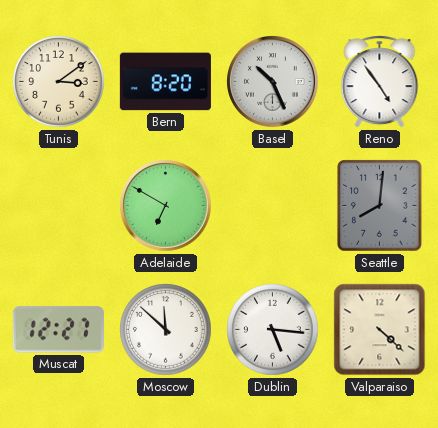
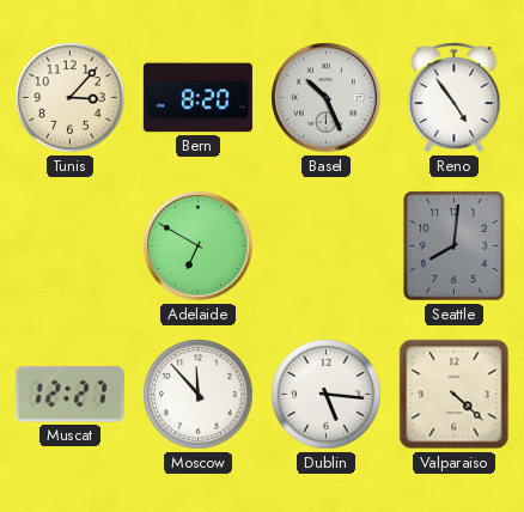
Tunis: 3:09 -> 3:07
Moscow: 11:52 -> 11:53
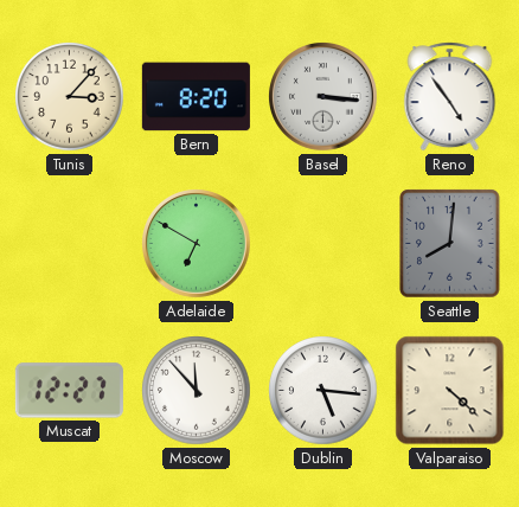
Basel: 10:26 -> 3:16
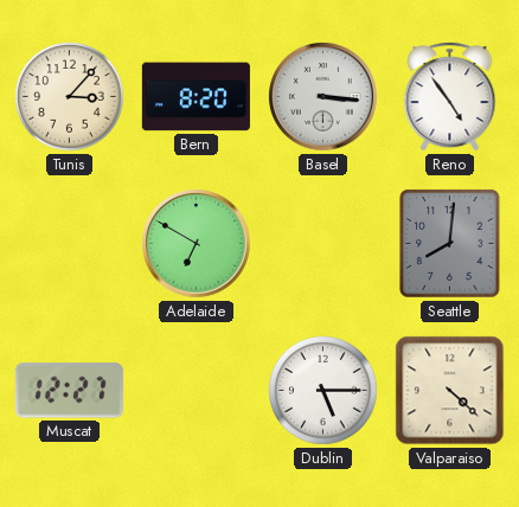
Moscow: 11:53 -> none
Dublin: 5:16 -> 5:15
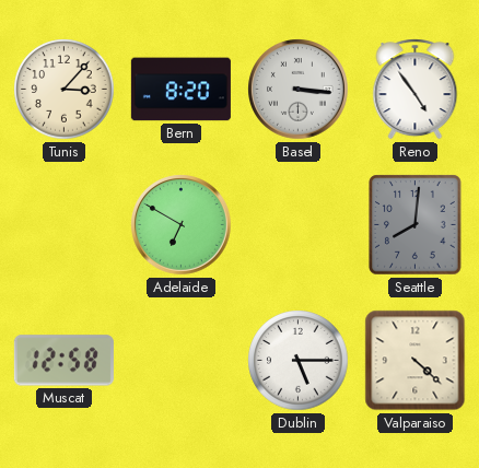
Muscat: 12:27 -> 12:58
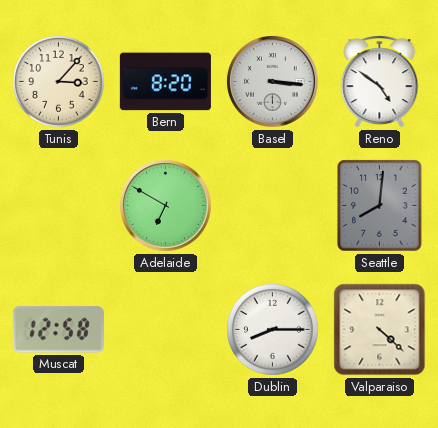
Reno: 4:54 -> 4:51
Dublin: 5:15 -> 8:15
